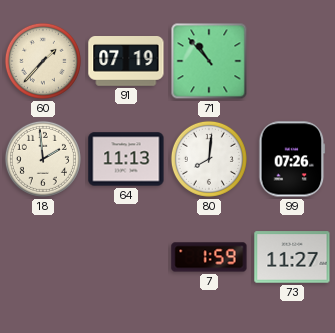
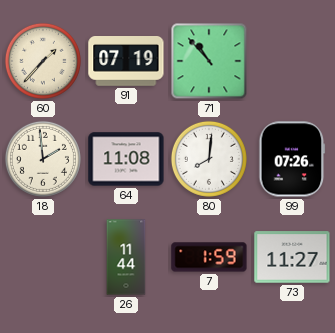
64: 11:13 -> 11:08
26: none -> 11:44
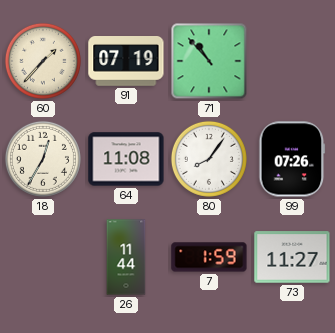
18: 1:59 -> 12:35
80: 8:01 -> 8:06
